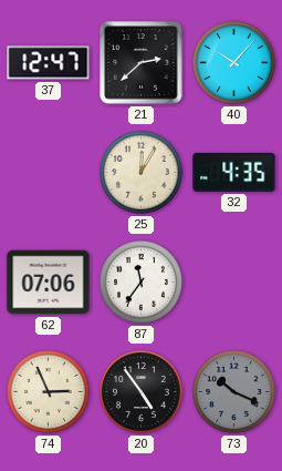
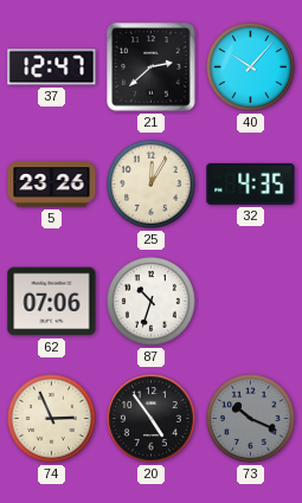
5: none -> 23:26
87: 11:36 -> 10:33
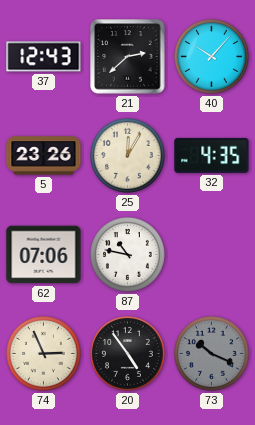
37: 12:47 -> 12:43
87: 10:33 -> 10:47
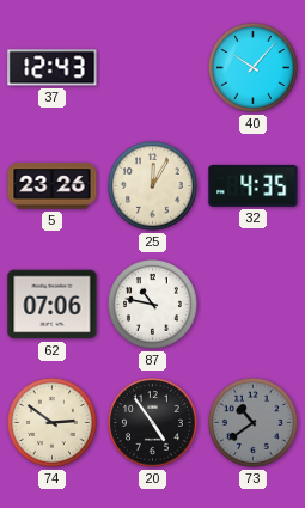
21: 2:38 -> none
74: 2:56 -> 2:51
73: 10:19 -> 10:39
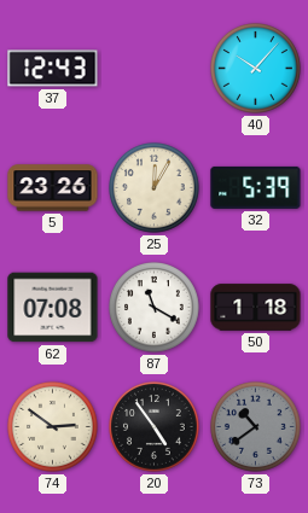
32: 4:35 -> 5:39
62: 07:06 -> 07:08
87: 10:47 -> 11:20
50: none -> 1:18
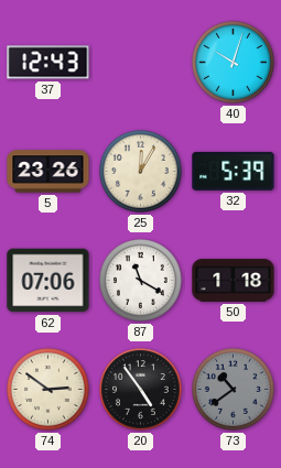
40: 10:07 -> 10:03
62: 07:08 -> 07:06
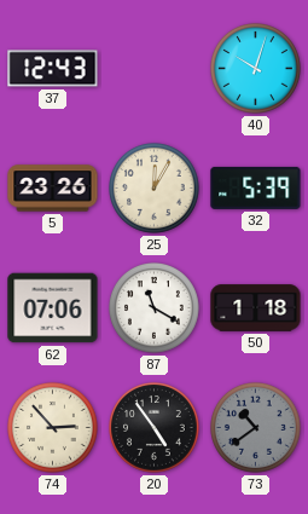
74: 2:51 -> 2:53
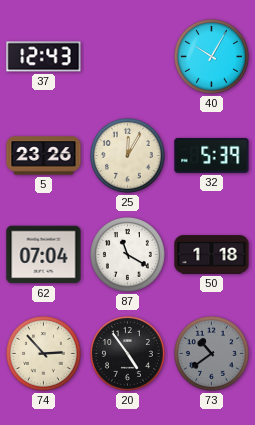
40: 10:03 -> 10:05
62: 07:06 -> 07:04
